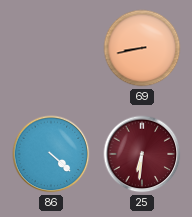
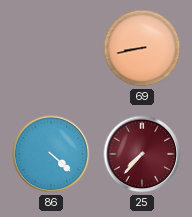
25: 6:31 -> 7:37
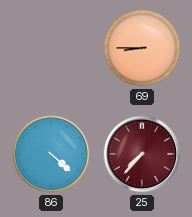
69: 8:43 -> 8:45
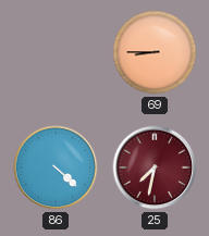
25: 7:37 -> 7:32
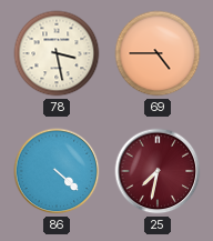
78: none -> 3:28
69: 8:45 -> 4:45
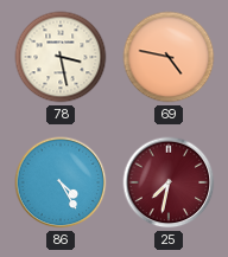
69: 4:45 -> 4:47
86: 4:22 -> 4:25
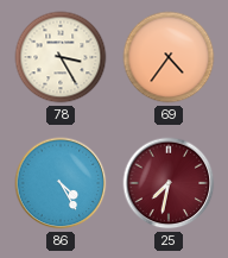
78: 3:28 -> 3:25
69: 4:47 -> 4:36
